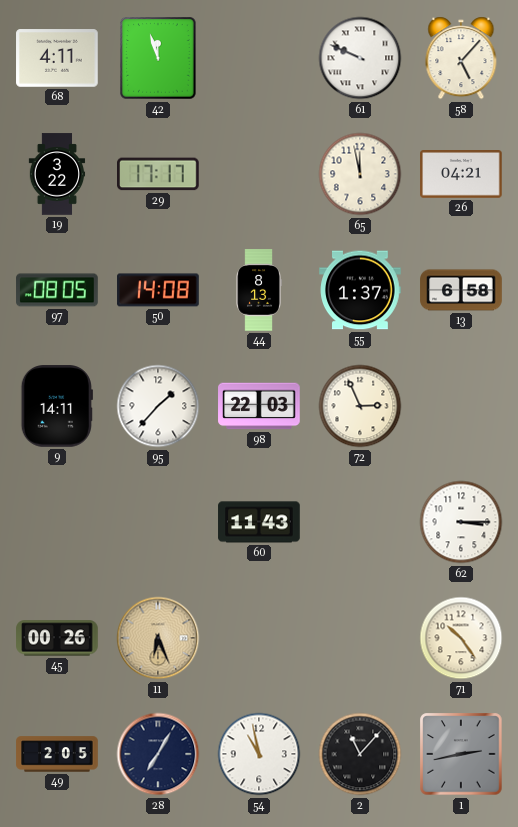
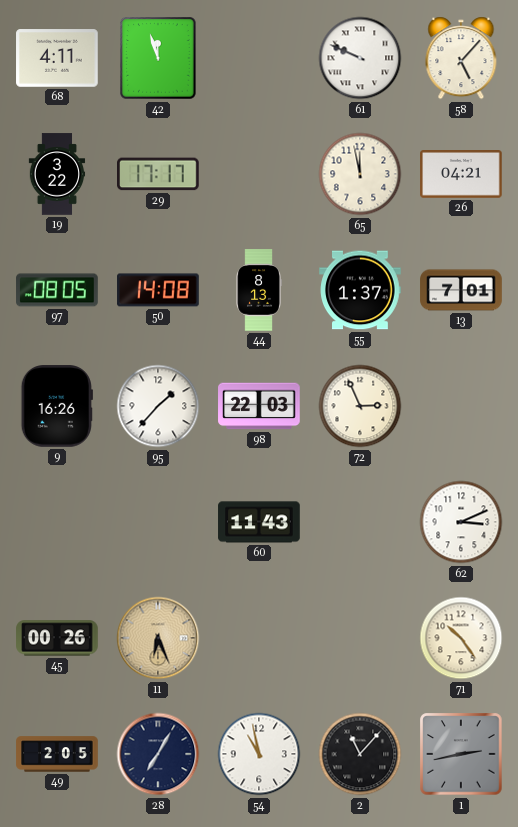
13: 6:58 -> 7:01
9: 14:11 -> 16:26
62: 3:15 -> 3:11
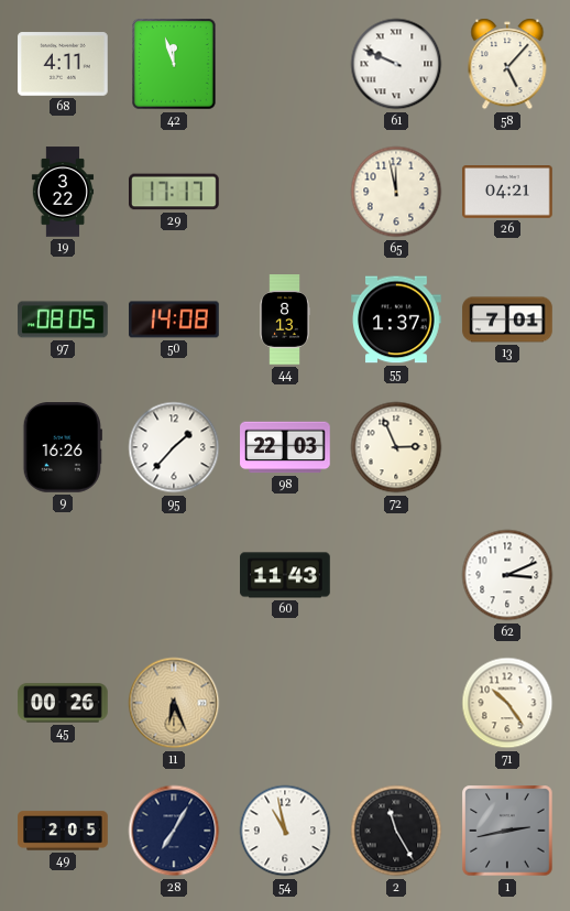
2: 11:07 -> 11:25
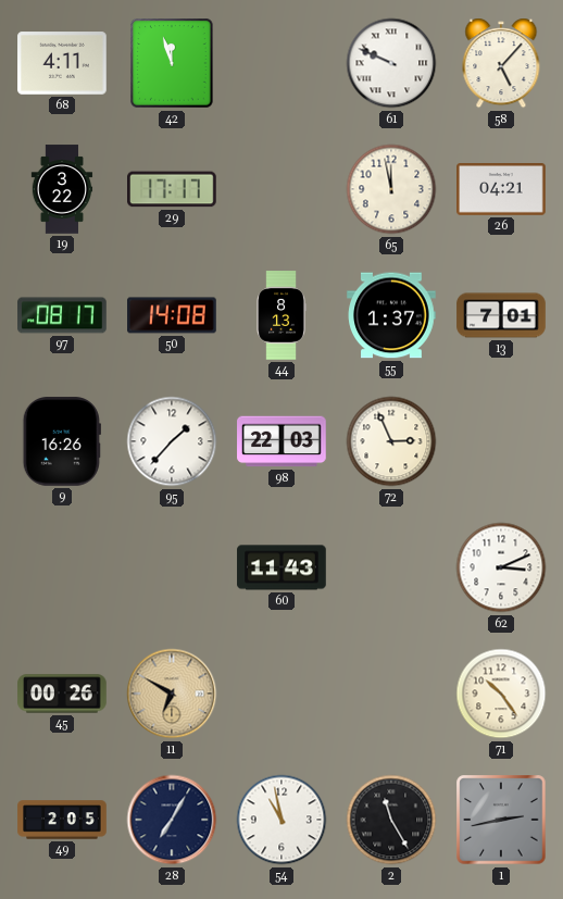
97: 08:05 -> 08:17
11: 6:26 -> 6:50
